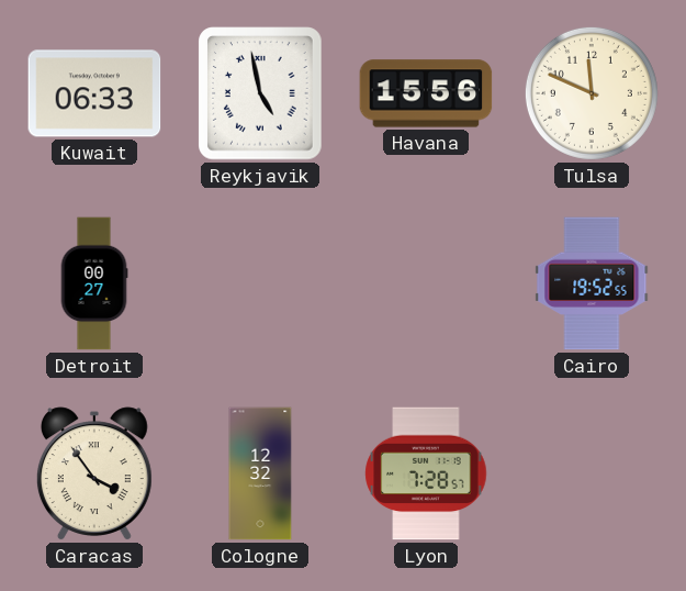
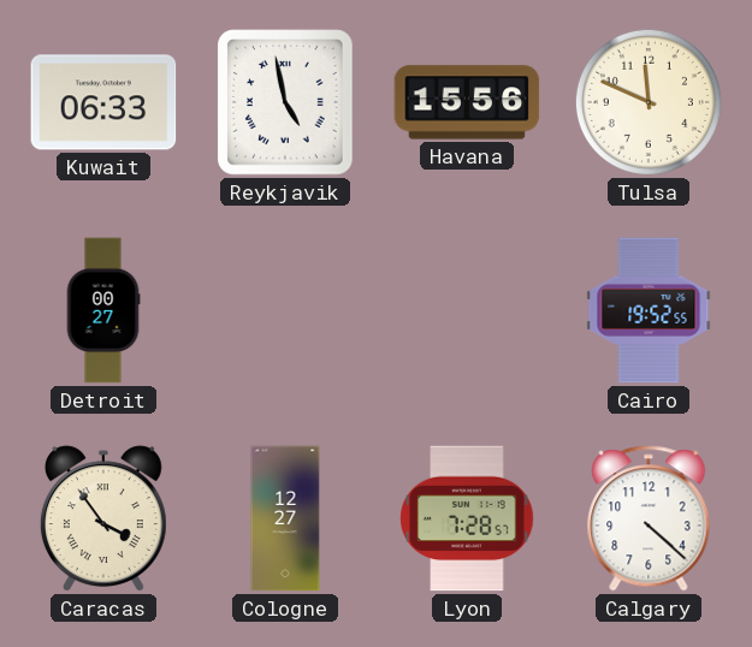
Cologne: 12:32 -> 12:27
Calgary: none -> 4:22
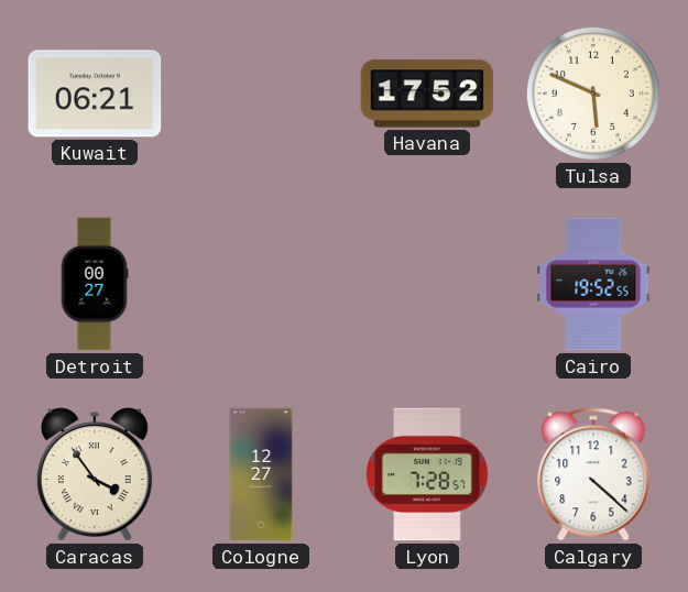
Kuwait: 06:33 -> 06:21
Reykjavik: 4:58 -> none
Havana: 15:56 -> 17:52
Tulsa: 11:49 -> 5:49
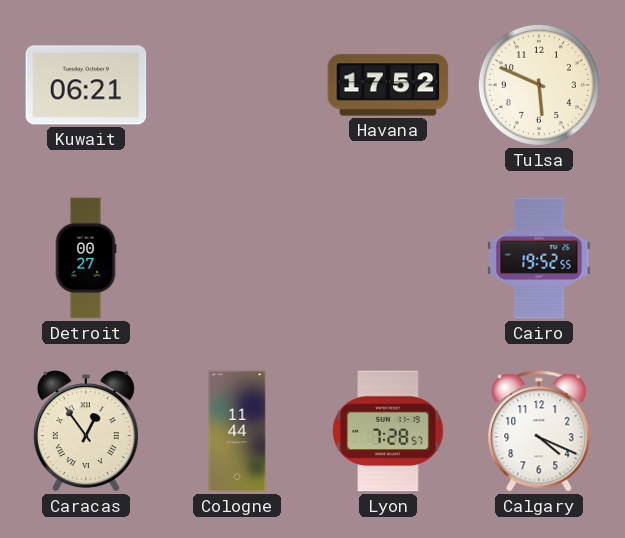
Caracas: 3:54 -> 12:54
Cologne: 12:27 -> 11:44
Calgary: 4:22 -> 4:19
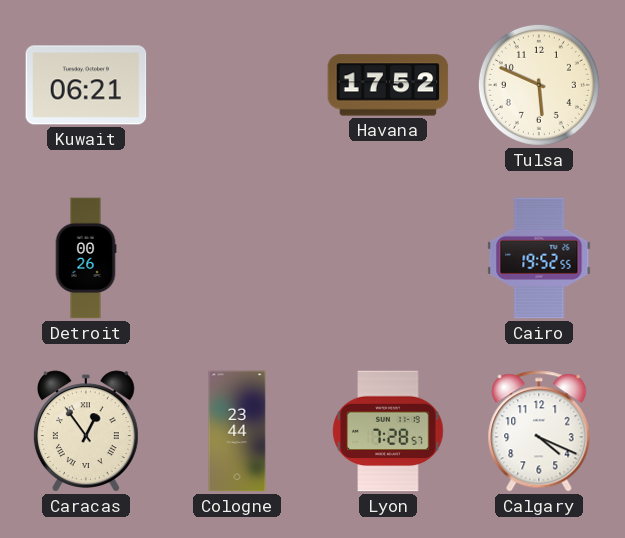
Detroit: 00:27 -> 00:26
Cologne: 11:44 -> 23:44
